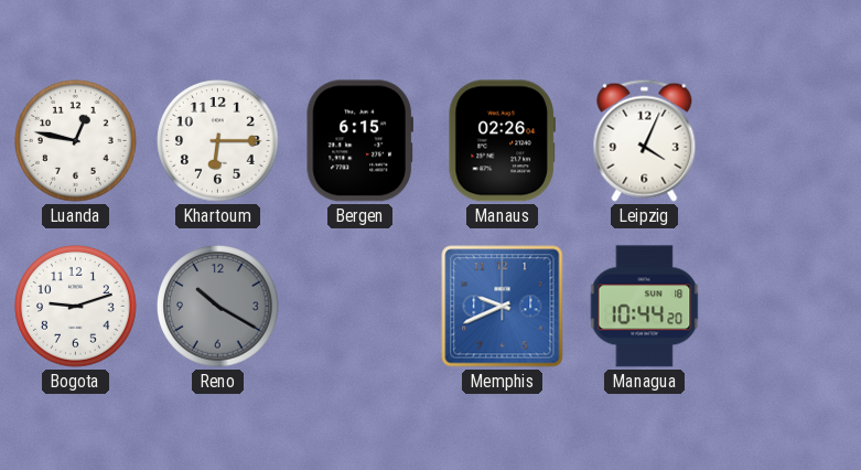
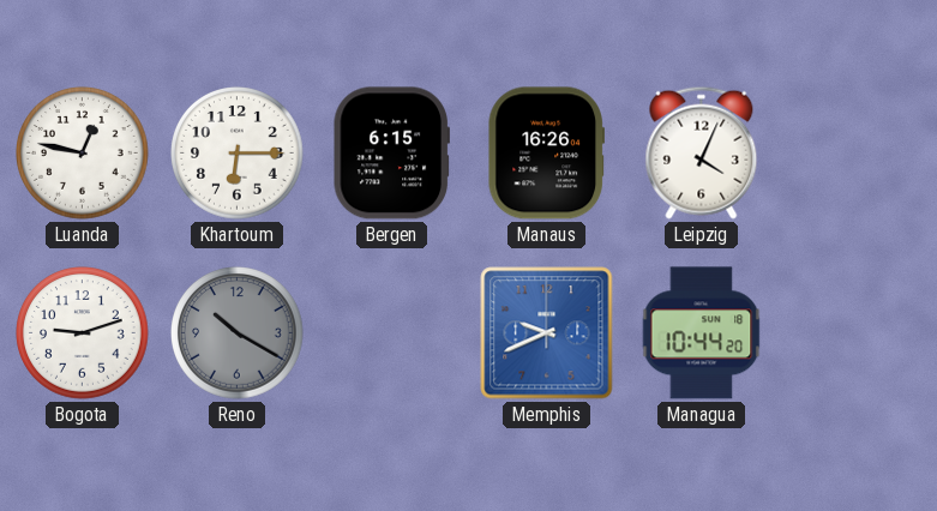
Manaus: 02:26 -> 16:26
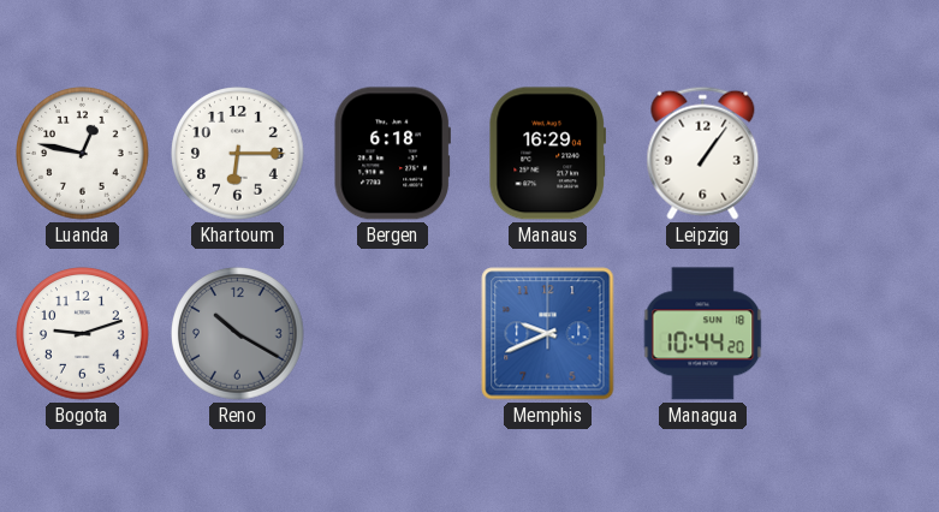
Bergen: 6:15 -> 6:18
Manaus: 16:26 -> 16:29
Leipzig: 4:04 -> 1:06
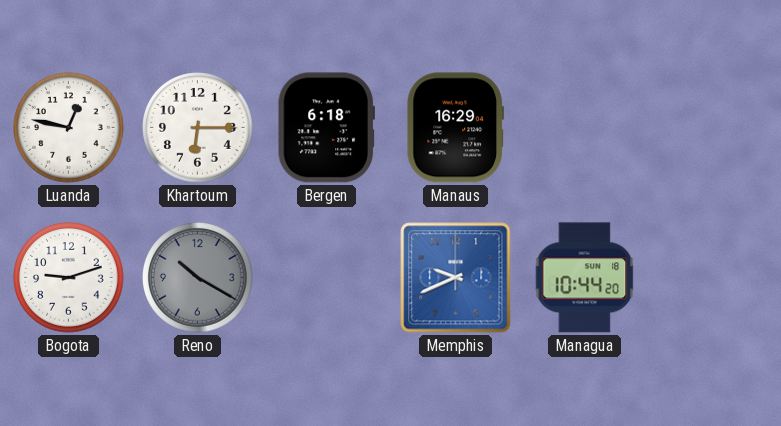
Leipzig: 1:06 -> none
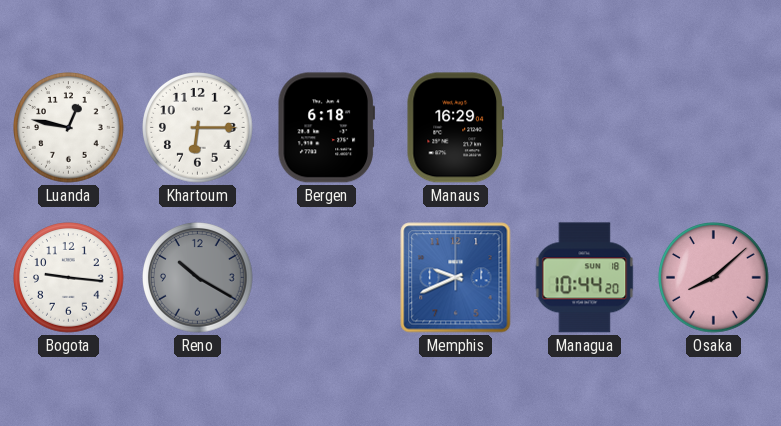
Bogota: 9:12 -> 9:16
Osaka: none -> 8:08
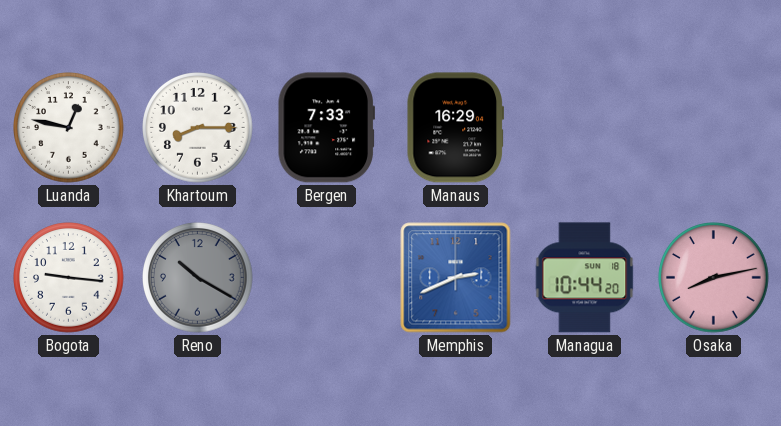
Khartoum: 6:15 -> 8:15
Bergen: 6:18 -> 7:33
Memphis: 9:41 -> 2:41
Osaka: 8:08 -> 8:13
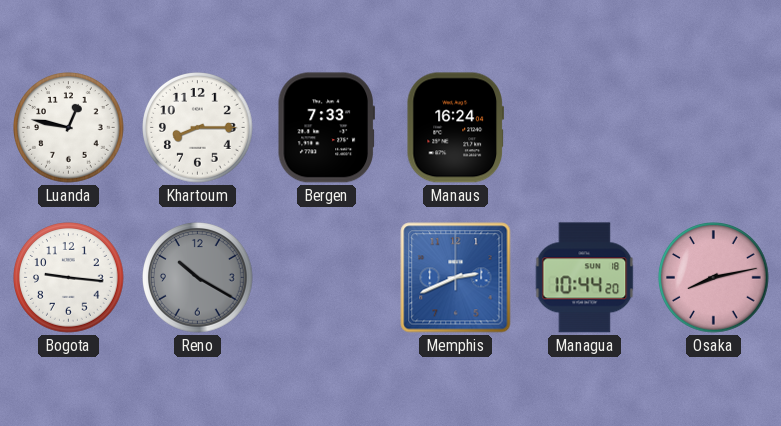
Manaus: 16:29 -> 16:24
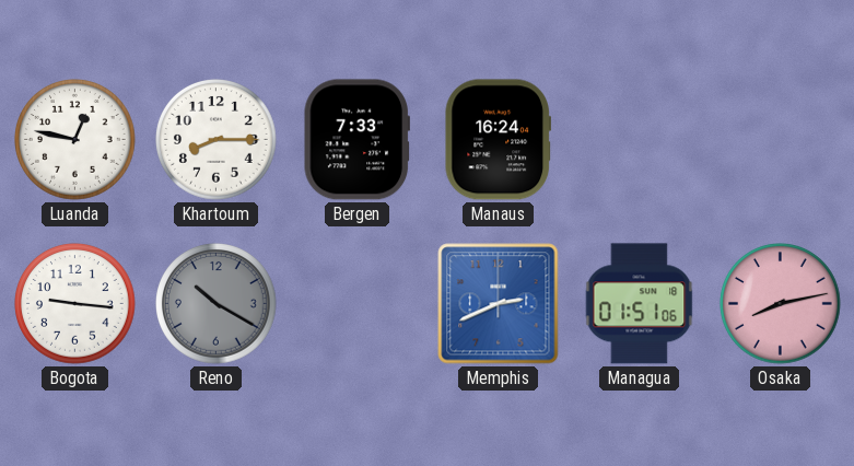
Managua: 10:44 -> 01:51
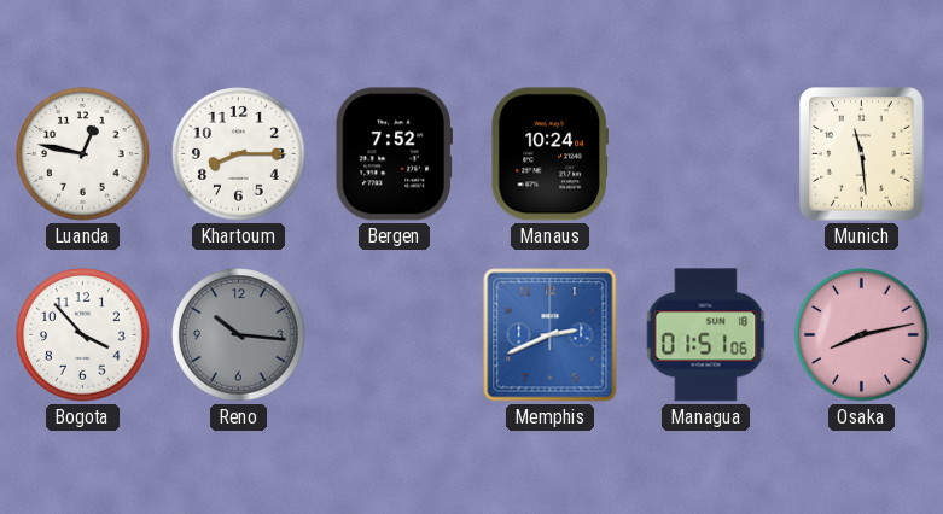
Bergen: 7:33 -> 7:52
Manaus: 16:24 -> 10:24
Munich: none -> 11:29
Bogota: 9:16 -> 3:53
Reno: 10:20 -> 10:16
